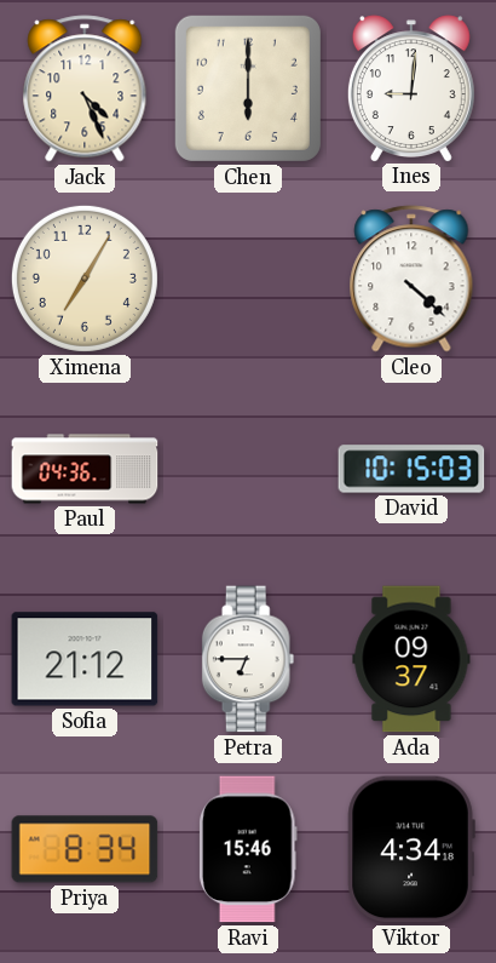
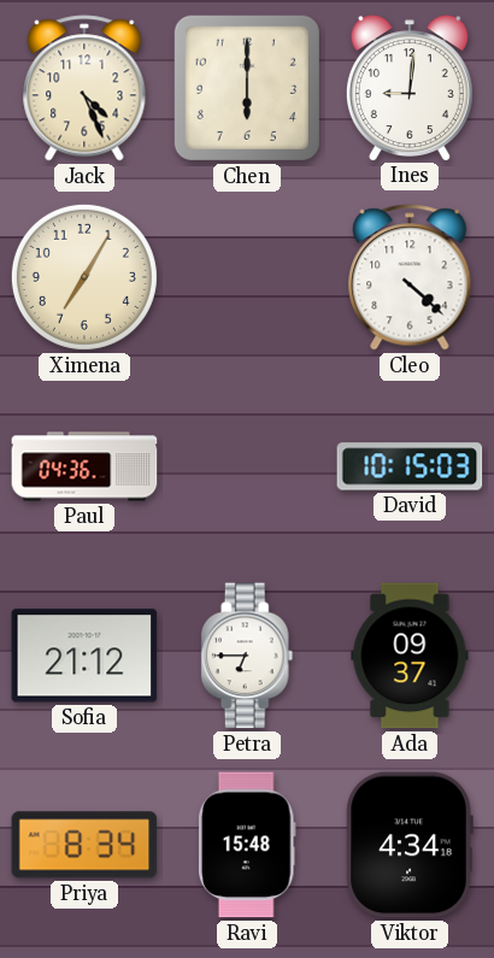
Ravi: 15:46 -> 15:48
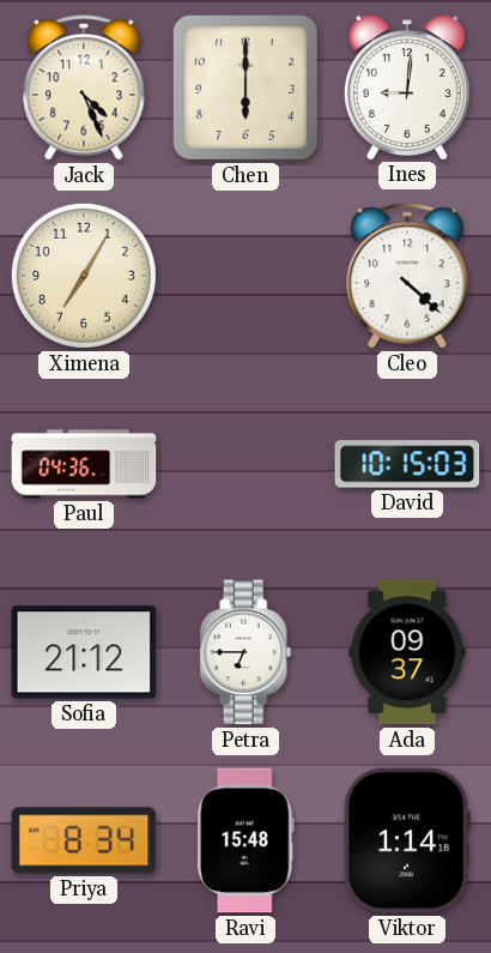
Viktor: 4:34 -> 1:14
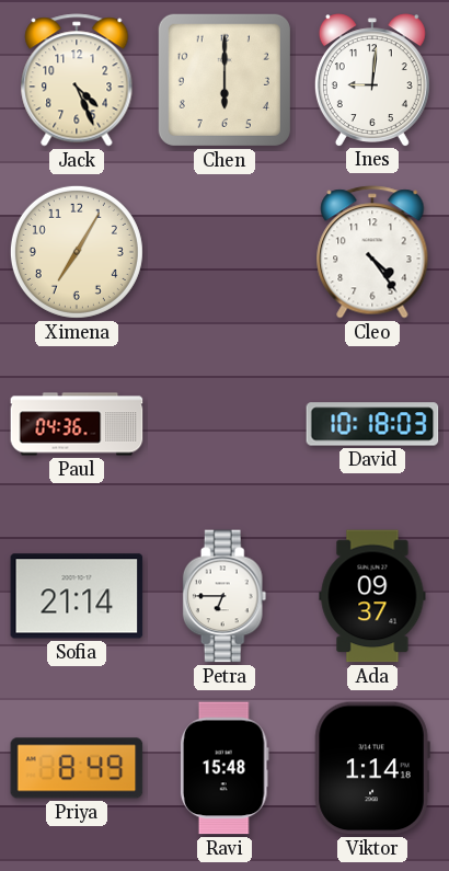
Cleo: 4:22 -> 4:24
David: 10:15 -> 10:18
Sofia: 21:12 -> 21:14
Priya: 8:34 -> 8:49
